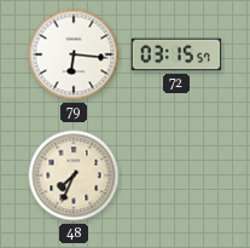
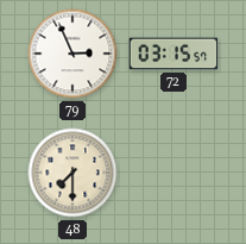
79: 6:16 -> 2:56
48: 7:34 -> 7:30
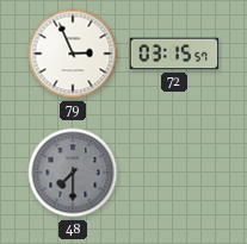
48 dial: cream -> grey
